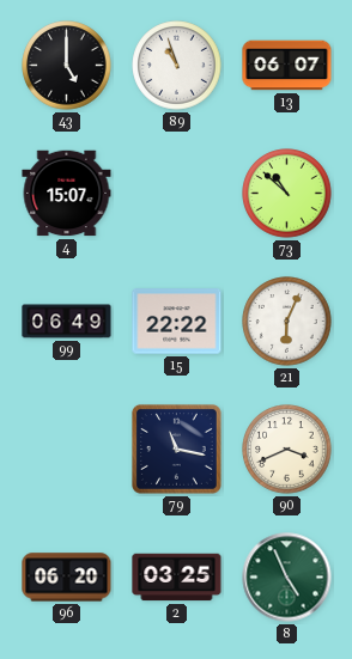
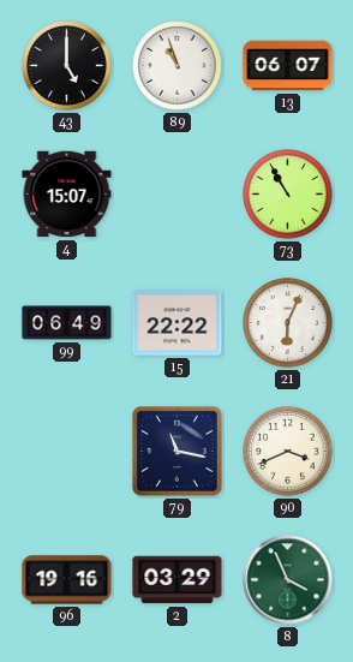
73: 10:52 -> 10:55
96: 06:20 -> 19:16
2: 03:25 -> 03:29
8: 4:56 -> 3:56
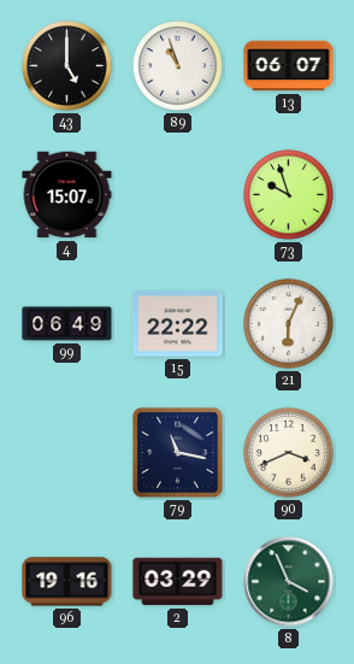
73: 10:55 -> 9:57
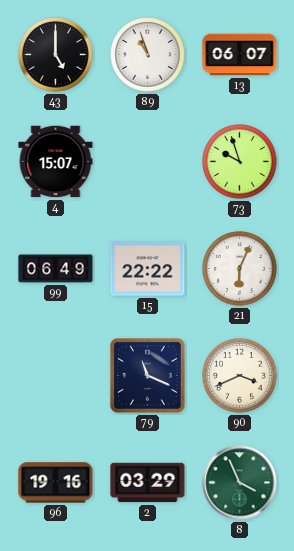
79: 11:17 -> 11:19
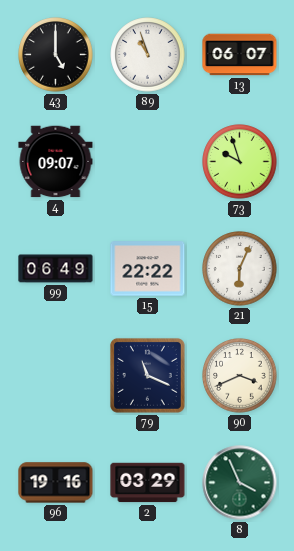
4: 15:07 -> 09:07
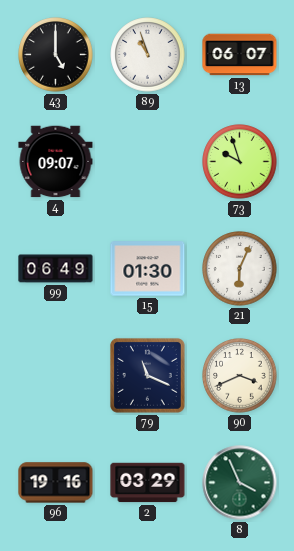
15: 22:22 -> 01:30
